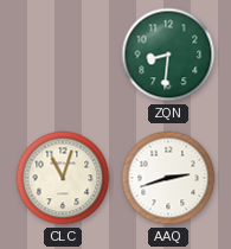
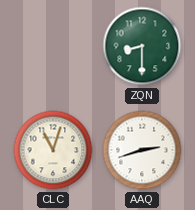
ZQN: 8:31 -> 8:30
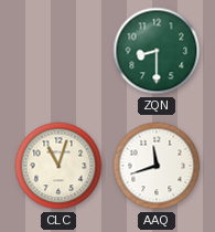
AAQ: 2:42 -> 11:42
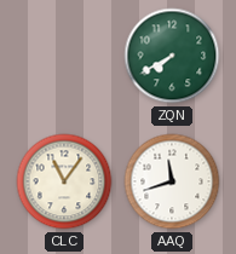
ZQN: 8:30 -> 7:40
CLC: 11:03 -> 11:06
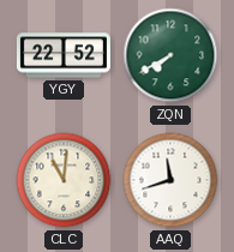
YGY: none -> 22:52
CLC: 11:06 -> 11:01
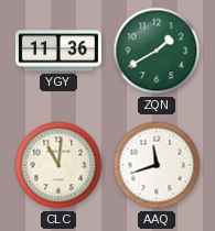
YGY: 22:52 -> 11:36
ZQN: 7:40 -> 1:40
